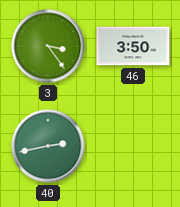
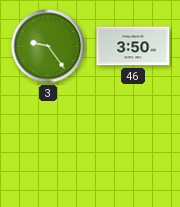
3: 3:24 -> 9:24
40: 2:43 -> none
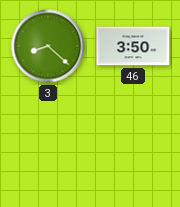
3: 9:24 -> 8:22
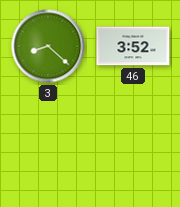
46: 3:50 -> 3:52
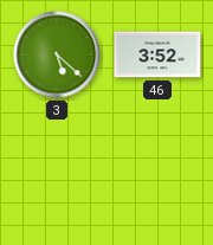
3: 8:22 -> 5:22
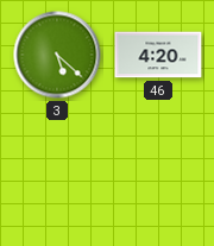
46: 3:52 -> 4:20
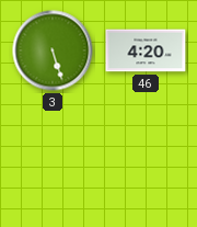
3: 5:22 -> 5:27
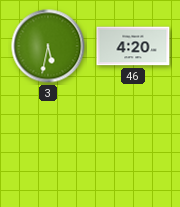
3: 5:27 -> 5:32
